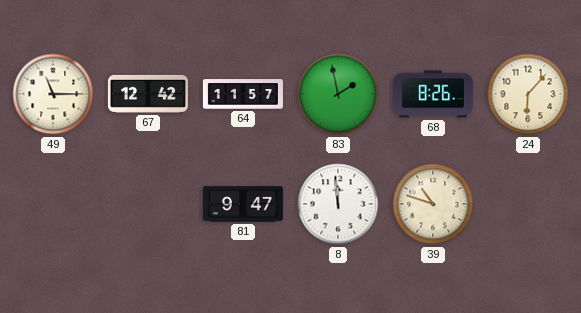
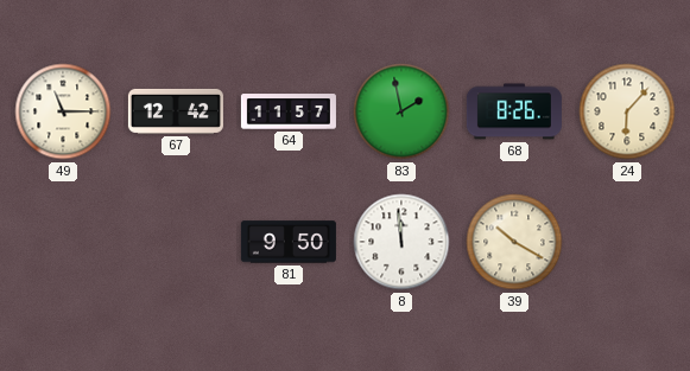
81: 9:47 -> 9:50
39: 10:48 -> 10:20
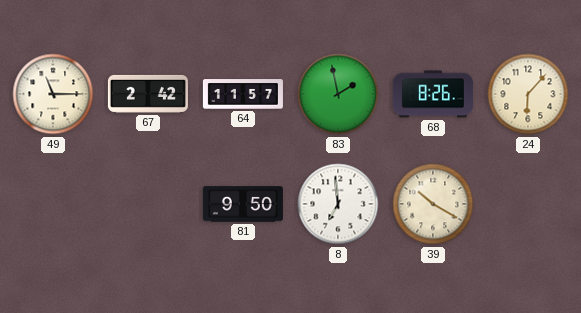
67: 12:42 -> 2:42
8: 11:59 -> 6:59
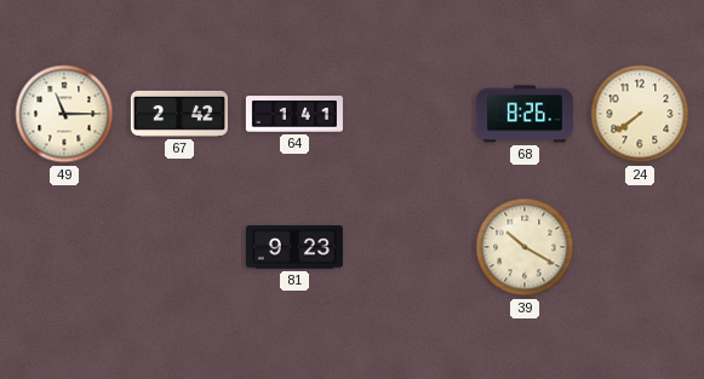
64: 11:57 -> 1:41
83: 1:58 -> none
24: 6:07 -> 7:39
81: 9:50 -> 9:23
8: 6:59 -> none
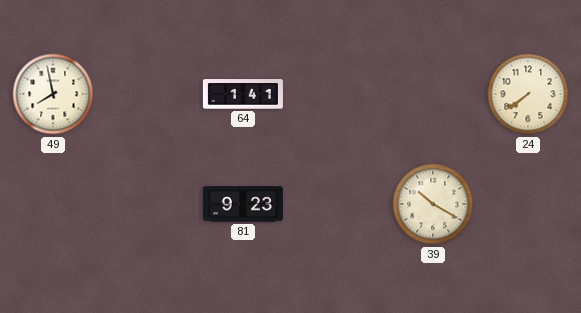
49: 11:15 -> 7:58
67: 2:42 -> none
68: 8:26 -> none
